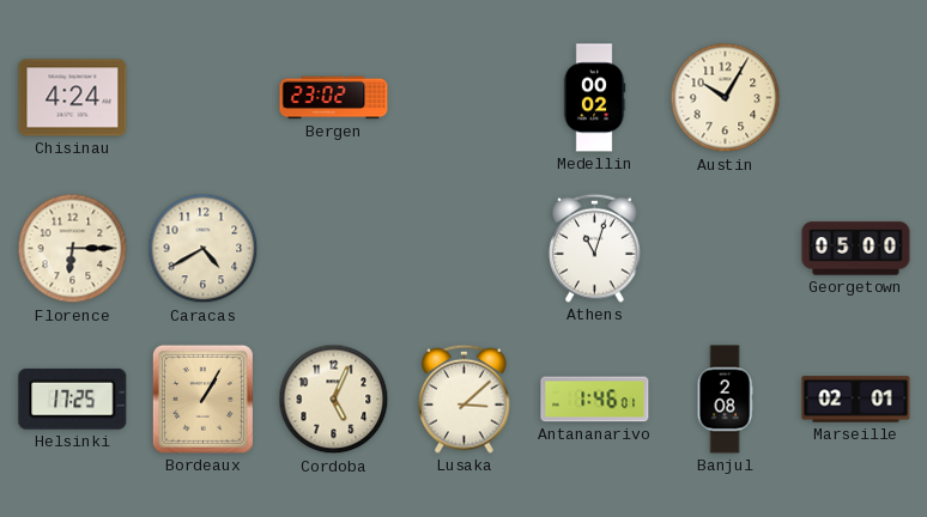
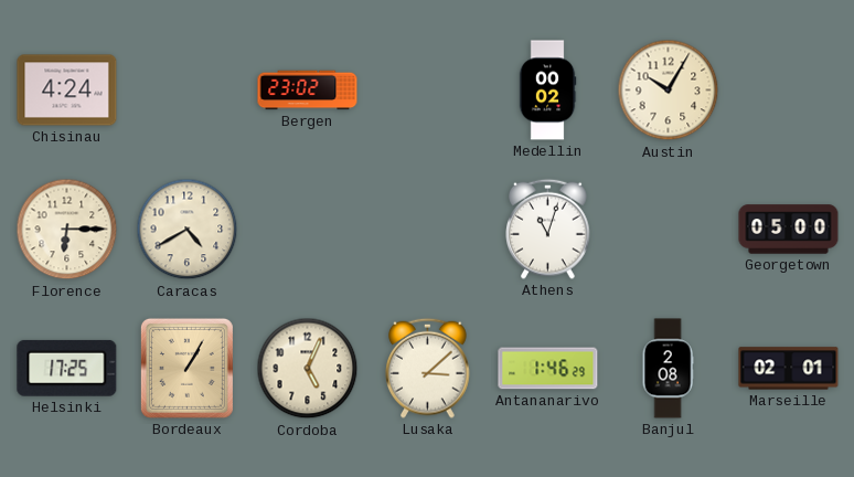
Antananarivo: 1:46:01 -> 1:46:29
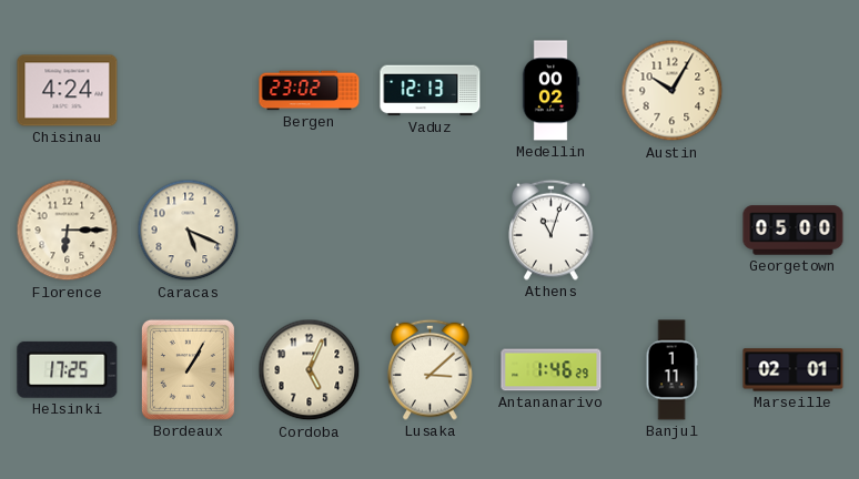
Vaduz: none -> 12:13
Caracas: 4:40 -> 5:19
Banjul: 2:08 -> 1:11
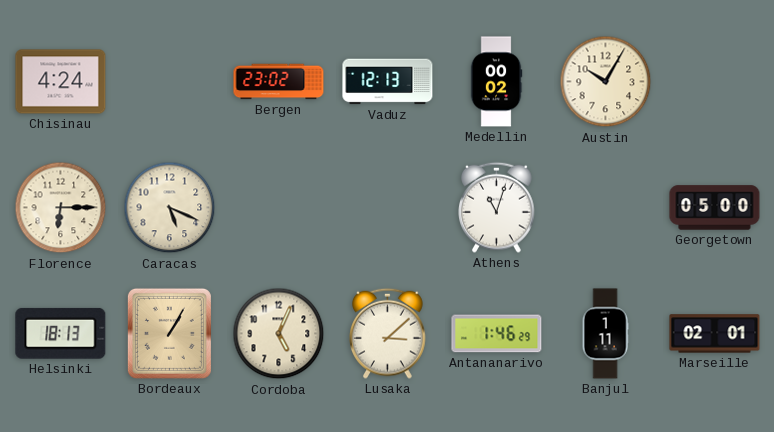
Helsinki: 17:25 -> 18:13
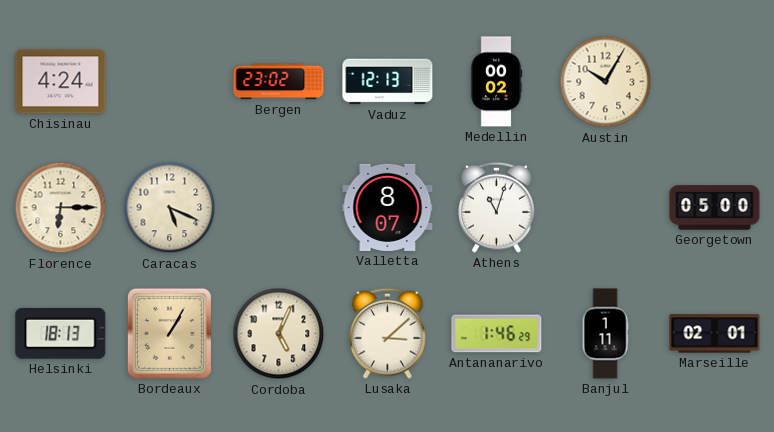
Valletta: none -> 8:07
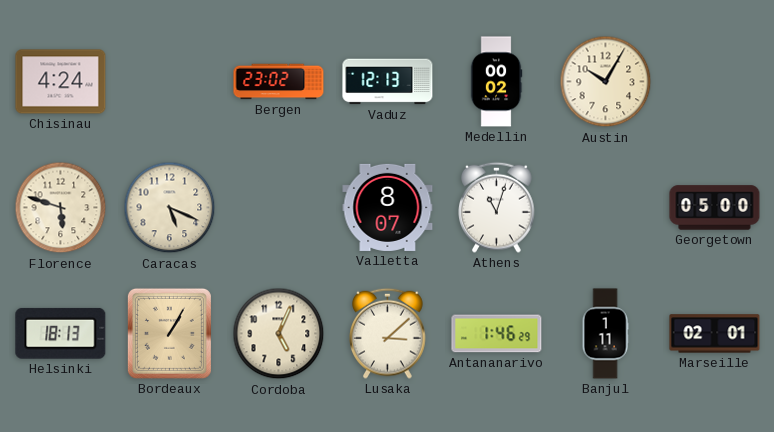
Florence: 6:15 -> 5:48
